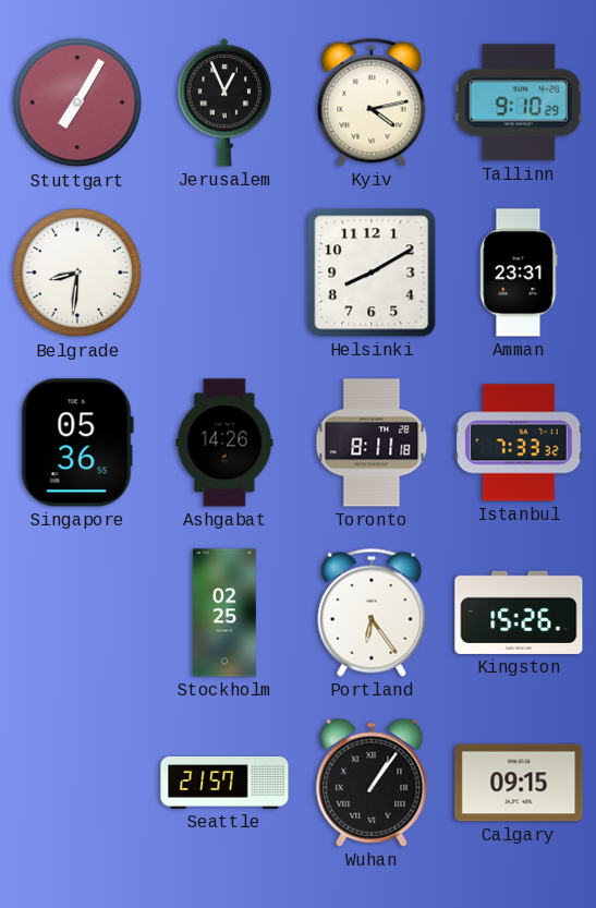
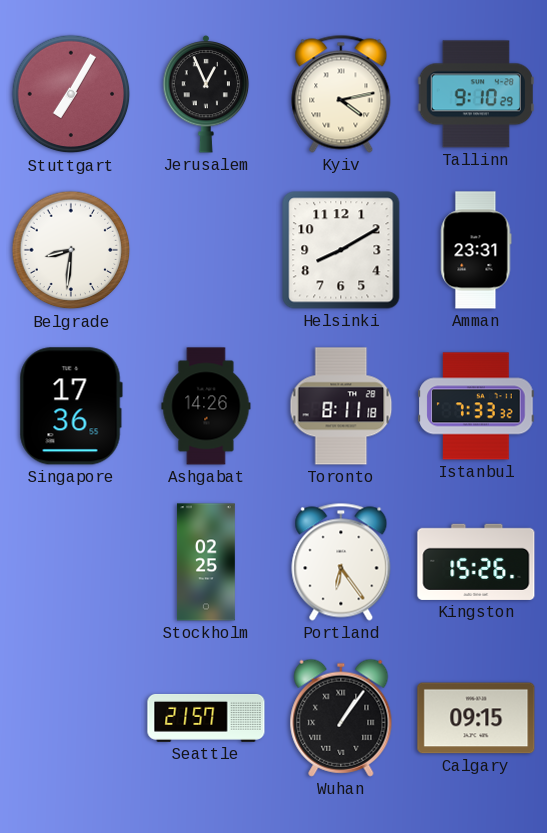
Singapore: 05:36 -> 17:36
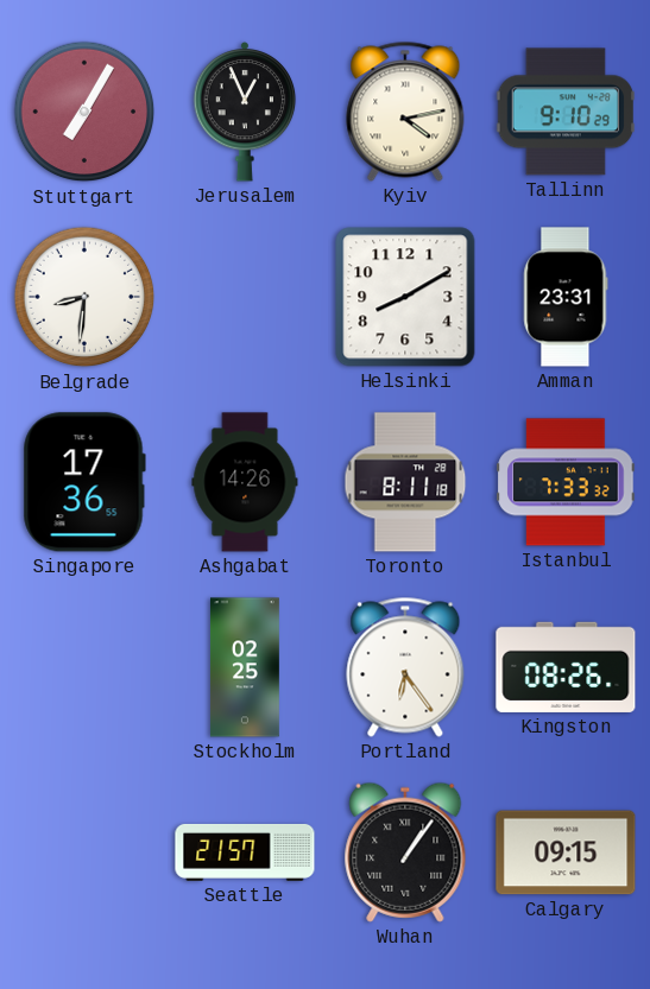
Kingston: 15:26 -> 08:26
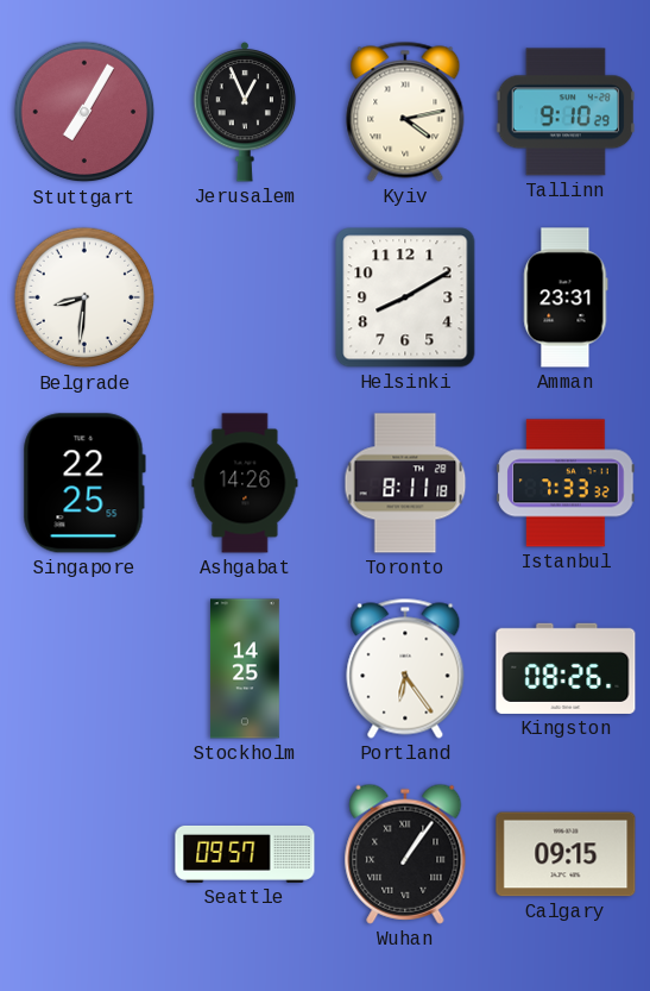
Singapore: 17:36 -> 22:25
Stockholm: 02:25 -> 14:25
Seattle: 21:57 -> 09:57
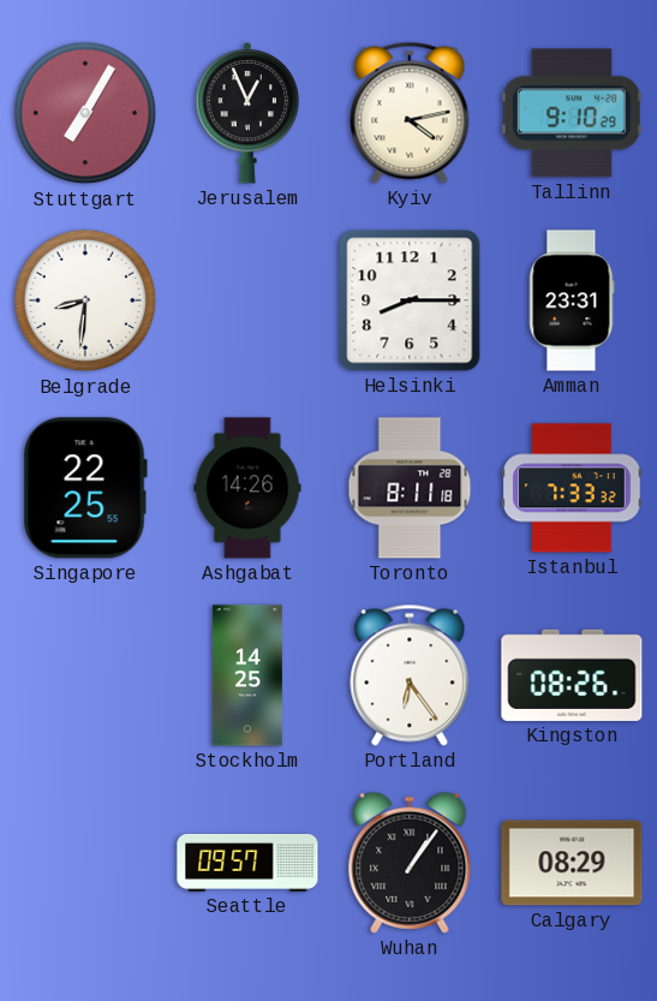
Helsinki: 8:10 -> 8:15
Calgary: 09:15 -> 08:29
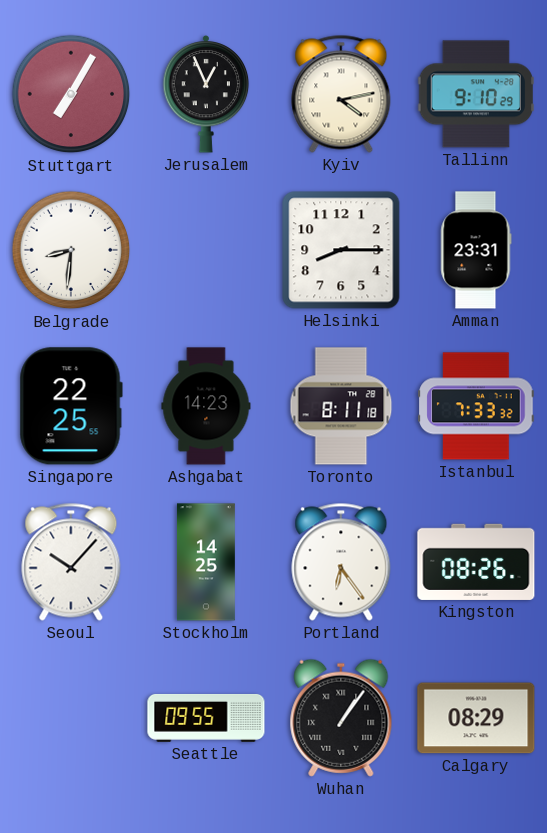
Ashgabat: 14:26 -> 14:23
Seoul: none -> 10:07
Seattle: 09:57 -> 09:55
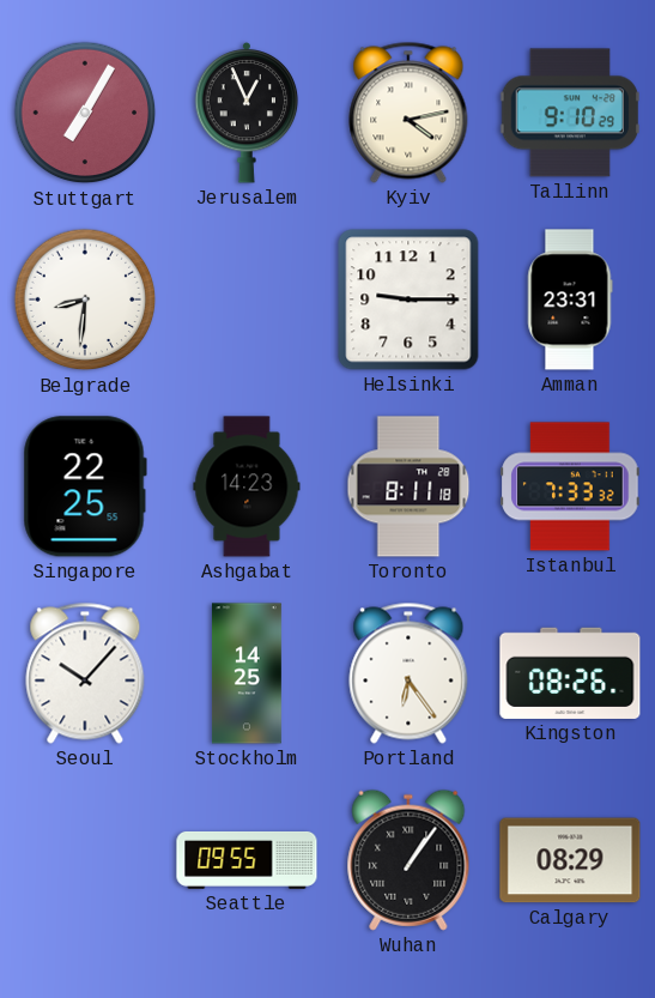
Helsinki: 8:15 -> 9:15
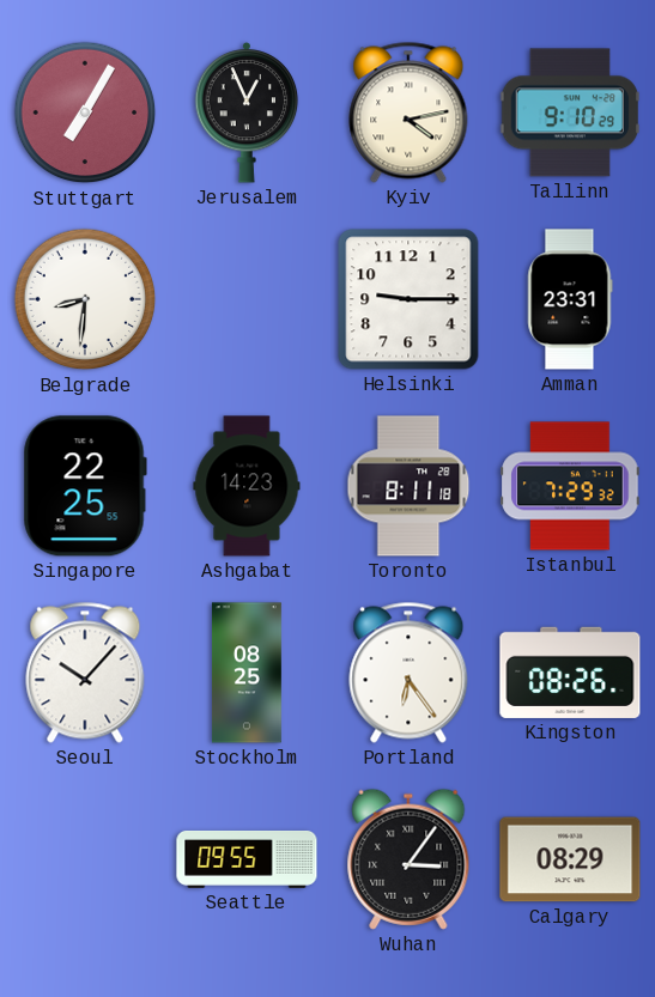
Istanbul: 7:33 -> 7:29
Stockholm: 14:25 -> 08:25
Wuhan: 1:06 -> 3:06
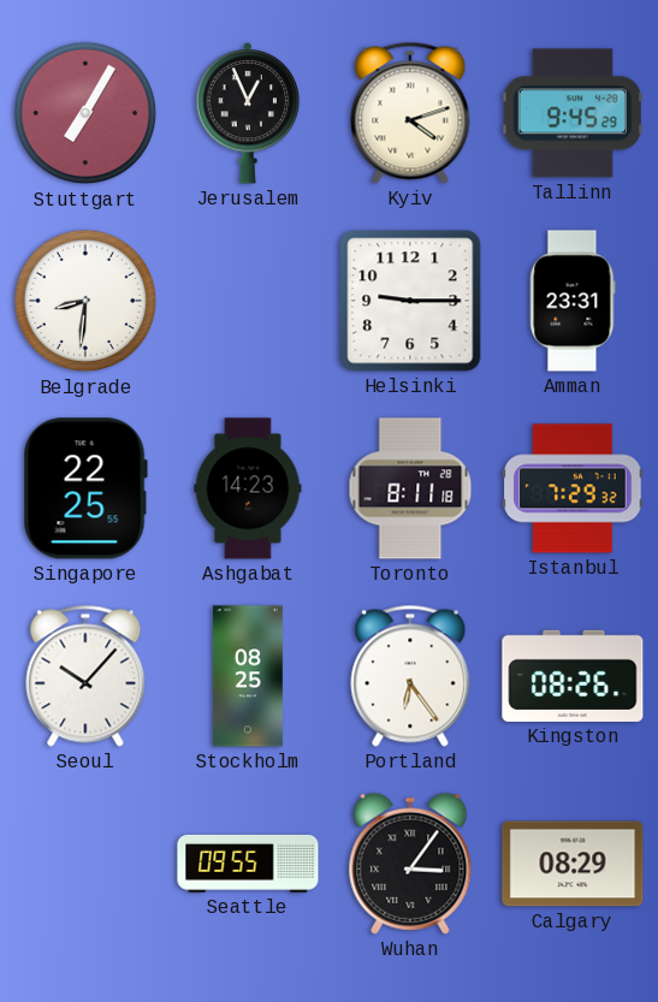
Kyiv: 4:13 -> 4:12
Tallinn: 9:10 -> 9:45
